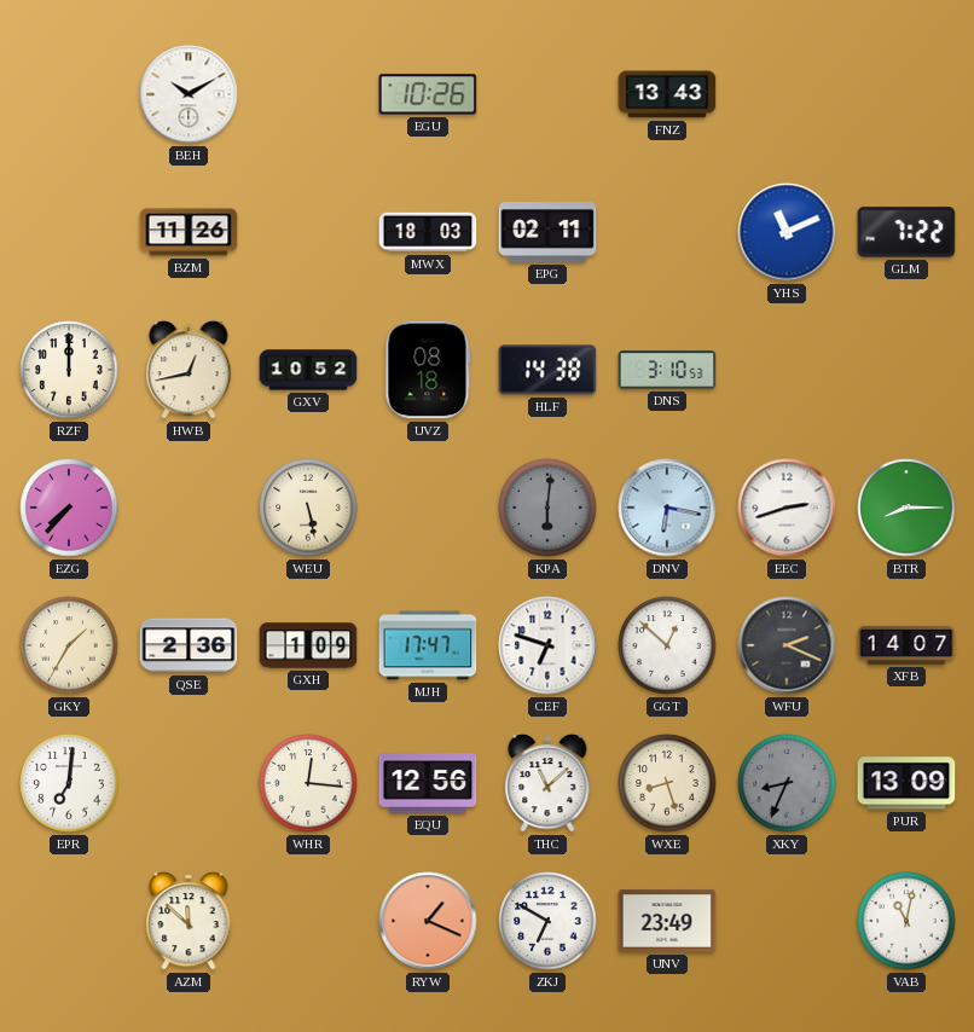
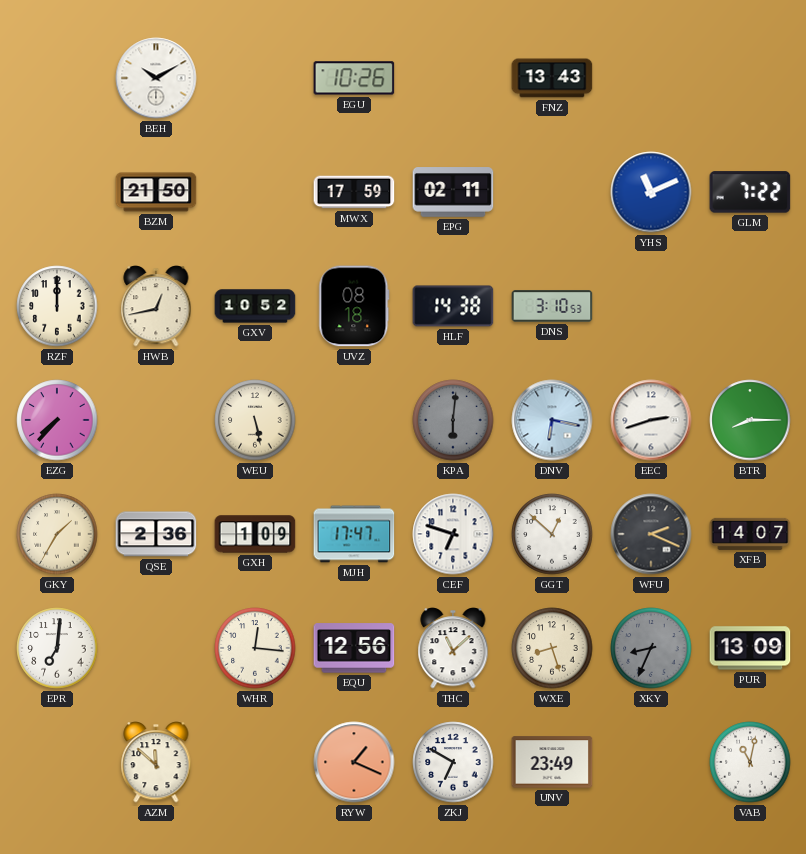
BZM: 11:26 -> 21:50
MWX: 18:03 -> 17:59
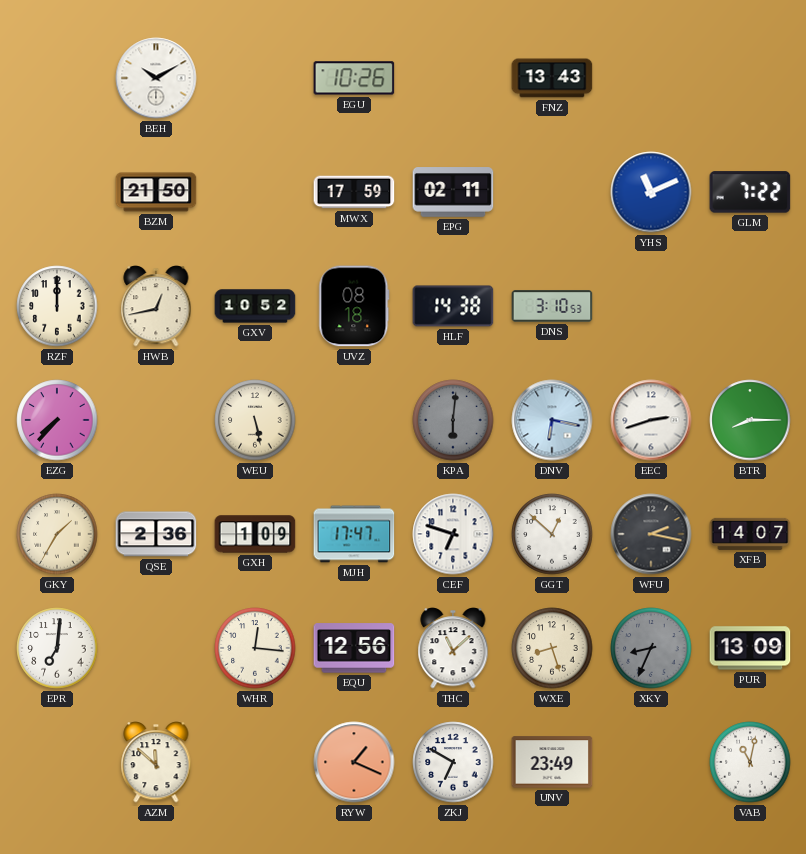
WFU: 2:19 -> 2:17
